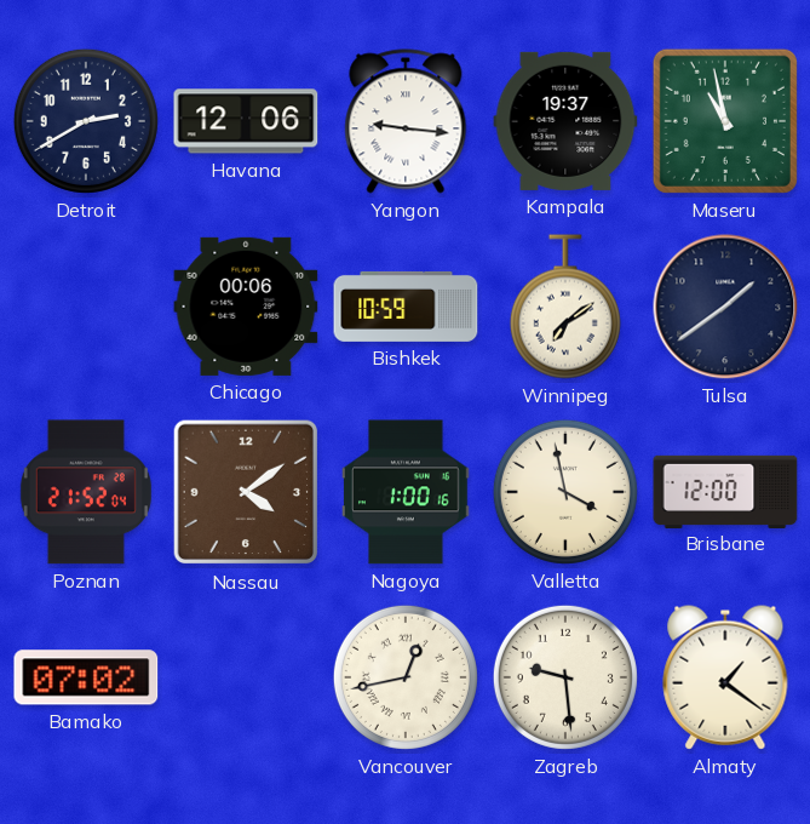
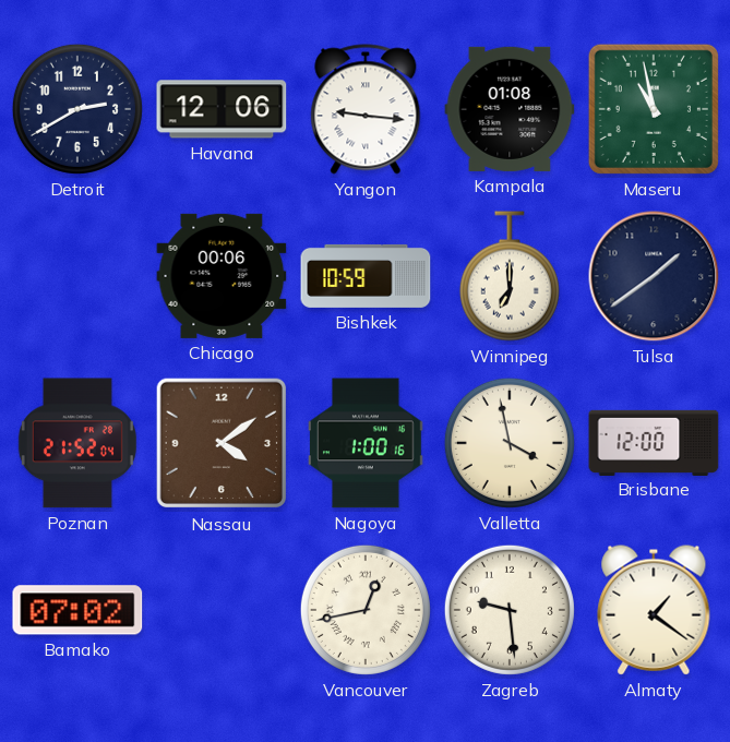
Kampala: 19:37 -> 01:08
Winnipeg: 7:09 -> 7:00
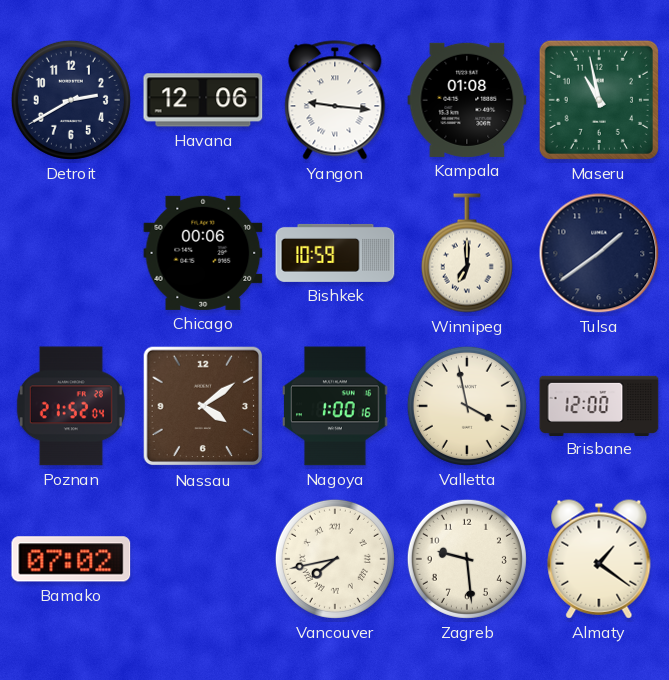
Vancouver: 12:43 -> 7:43
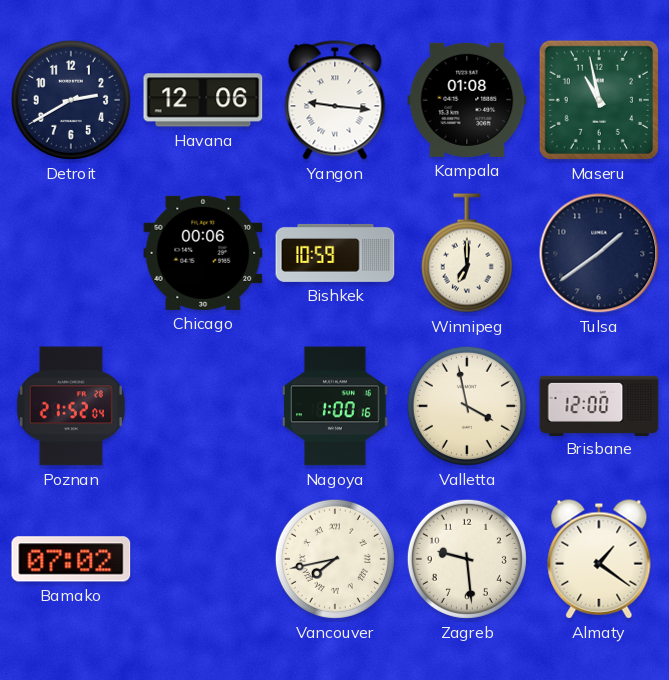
Nassau: 4:09 -> none
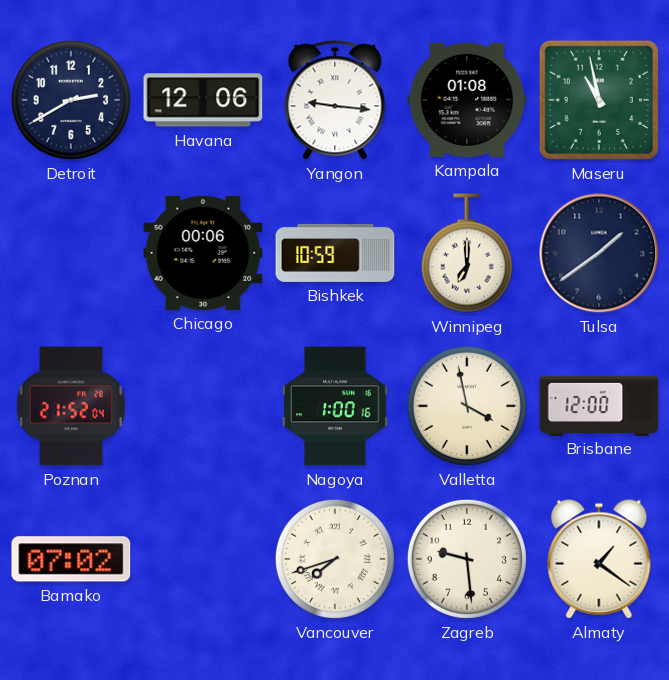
Vancouver: 7:43 -> 7:42
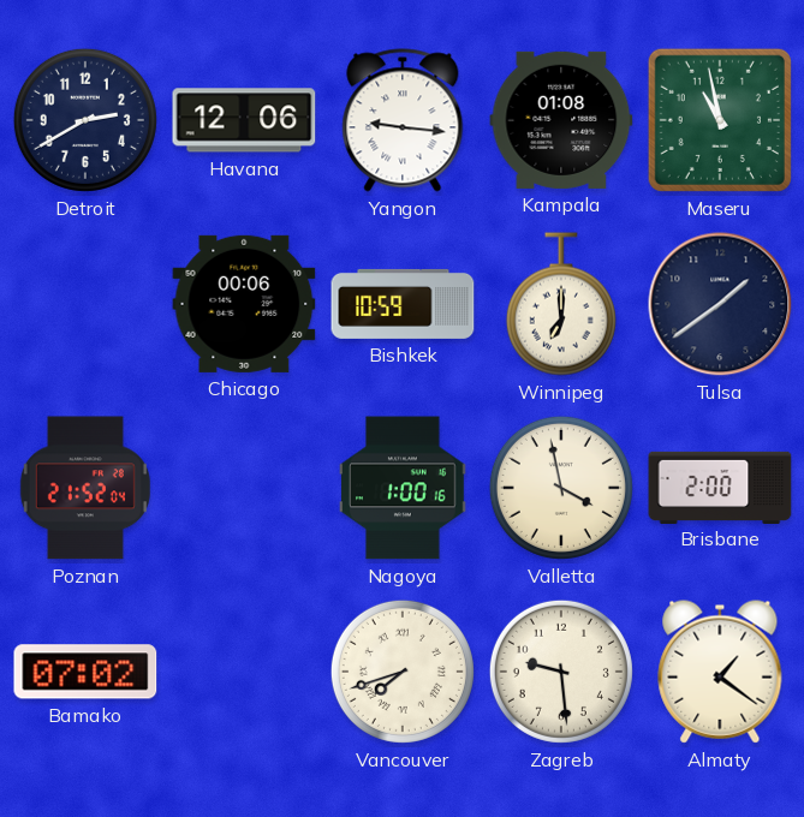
Brisbane: 12:00 -> 2:00
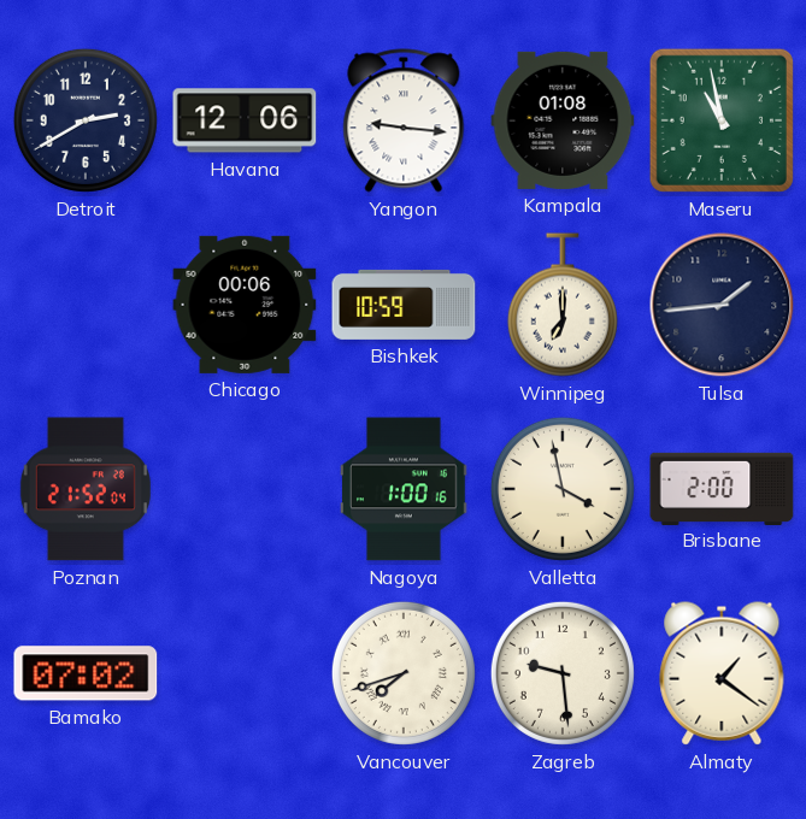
Tulsa: 1:39 -> 1:44
